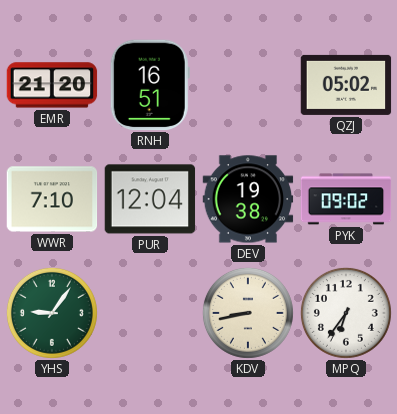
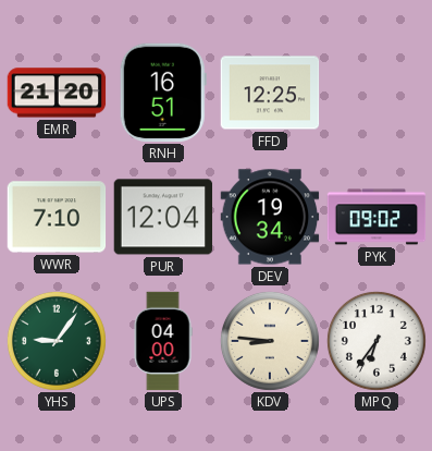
FFD: none -> 12:25
QZJ: 05:02 -> none
DEV: 19:38 -> 19:34
UPS: none -> 04:00
KDV: 8:43 -> 8:46
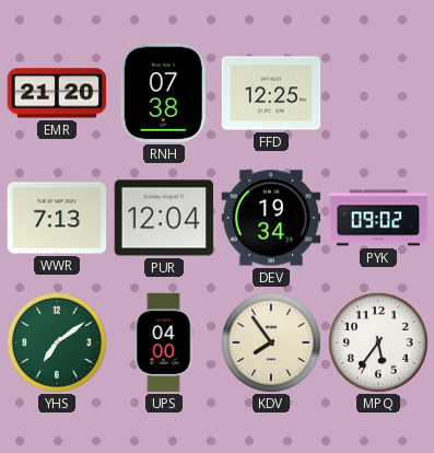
RNH: 16:51 -> 07:38
WWR: 7:10 -> 7:13
YHS: 9:06 -> 7:09
KDV: 8:46 -> 7:54
MPQ: 6:36 -> 5:36
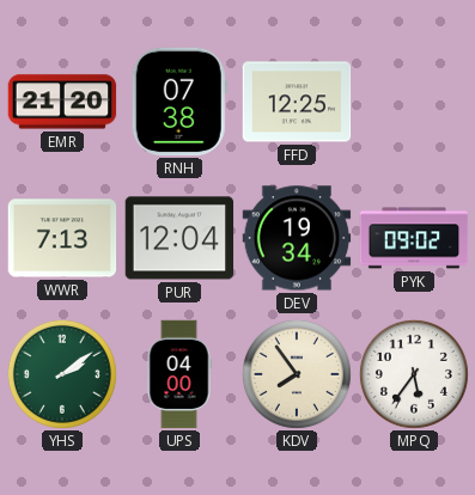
YHS: 7:09 -> 2:09
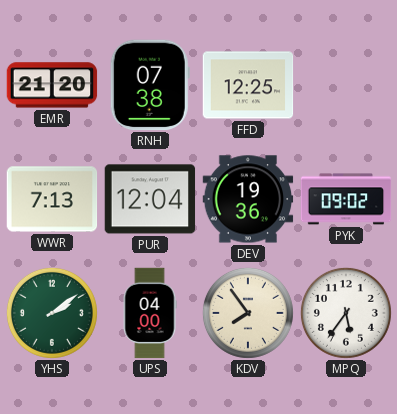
DEV: 19:34 -> 19:36
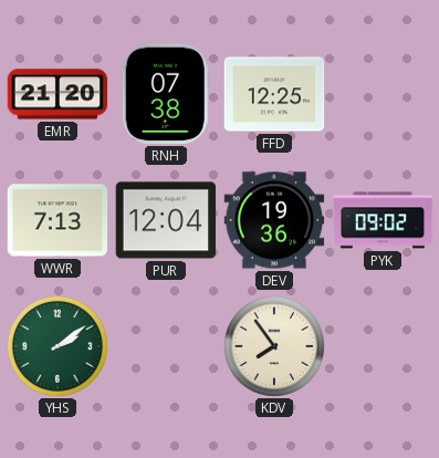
UPS: 04:00 -> none
MPQ: 5:36 -> none
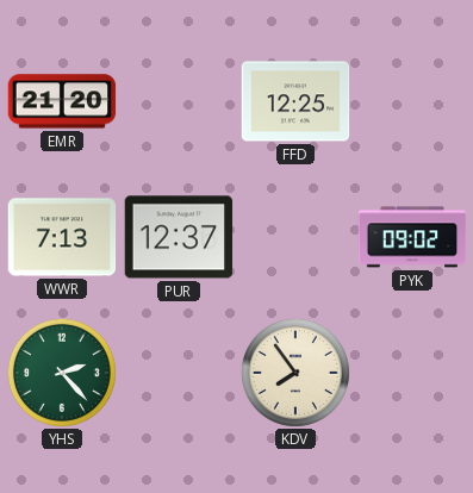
RNH: 07:38 -> none
PUR: 12:04 -> 12:37
DEV: 19:36 -> none
YHS: 2:09 -> 2:23
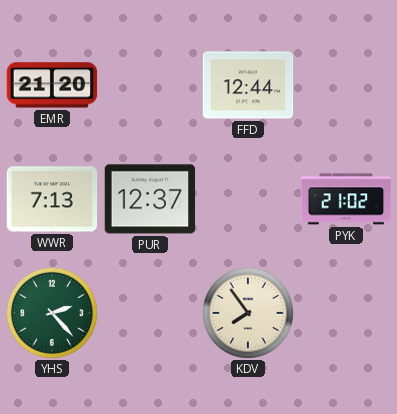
FFD: 12:25 -> 12:44
PYK: 09:02 -> 21:02
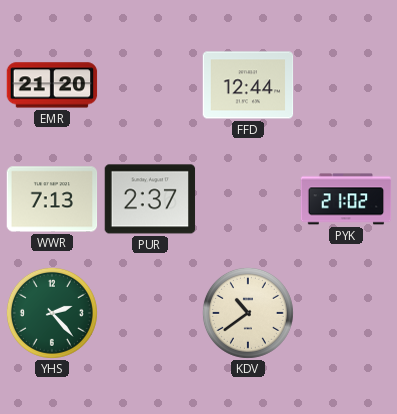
PUR: 12:37 -> 2:37
KDV: 7:54 -> 10:39
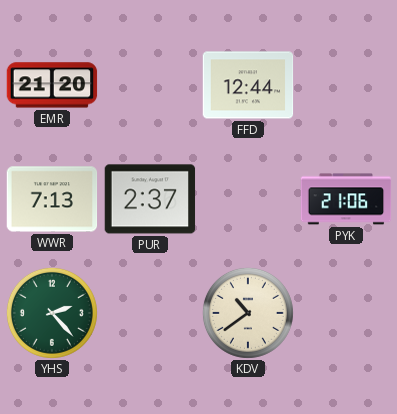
PYK: 21:02 -> 21:06
